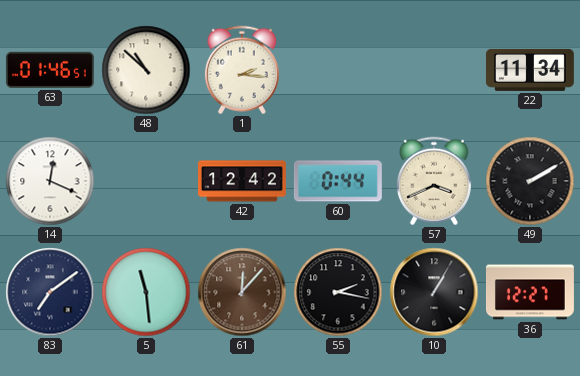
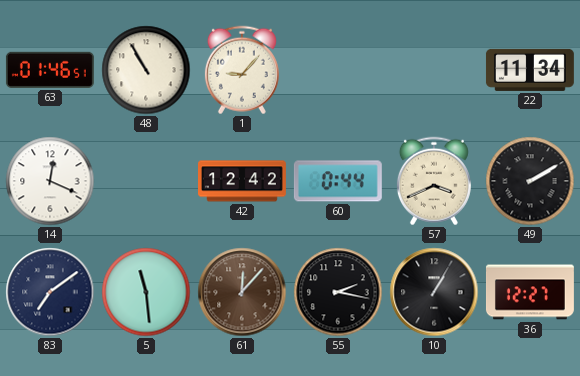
48: 10:52 -> 10:55
1: 2:16 -> 9:07
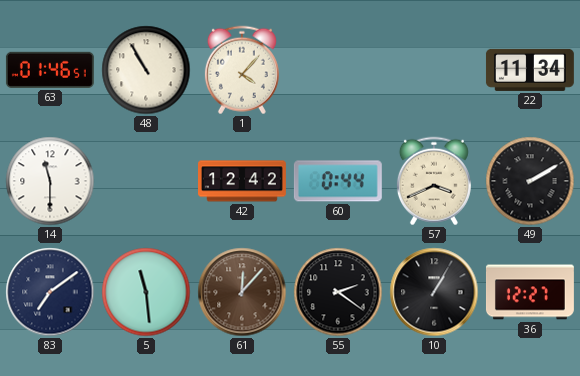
1: 9:07 -> 4:07
14: 12:19 -> 11:30
55: 2:17 -> 2:21
